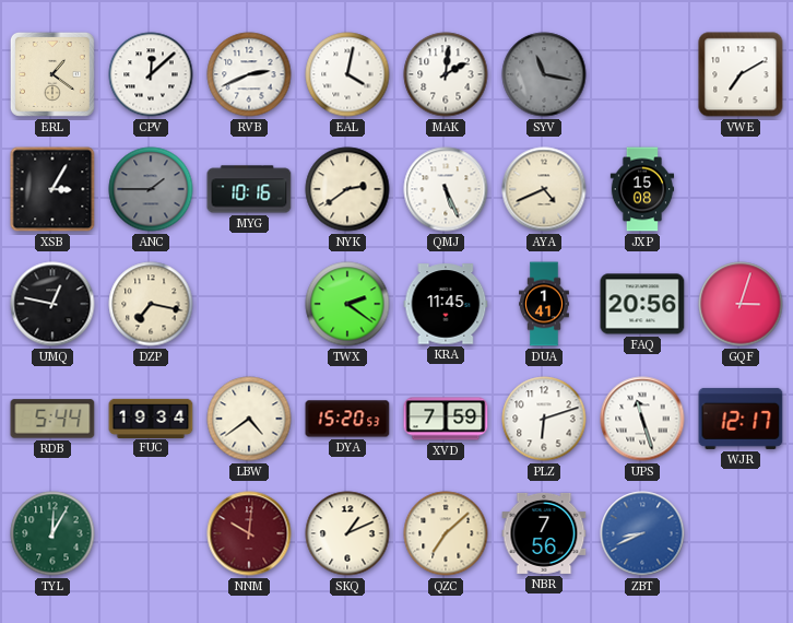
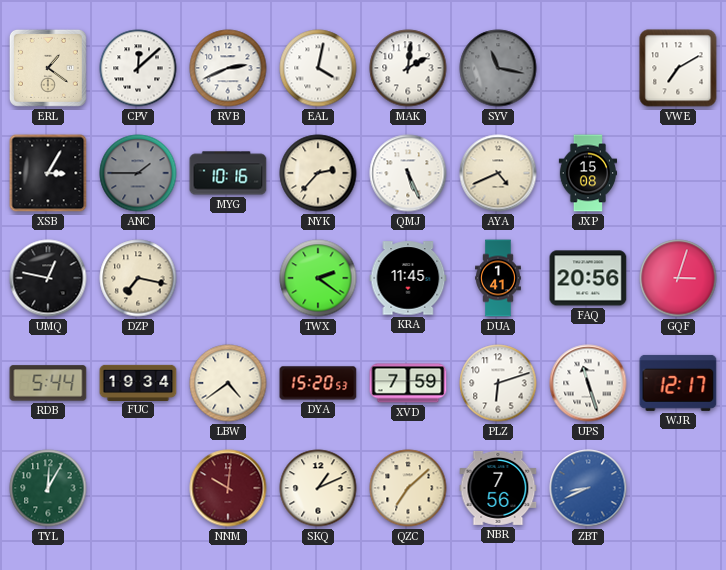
NYK: 2:39 -> 2:37
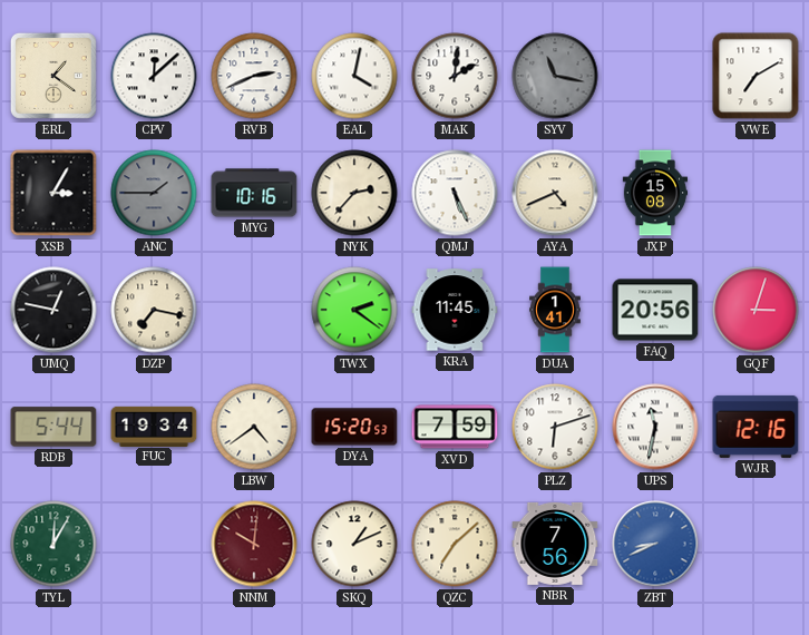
UPS: 11:27 -> 11:32
WJR: 12:17 -> 12:16
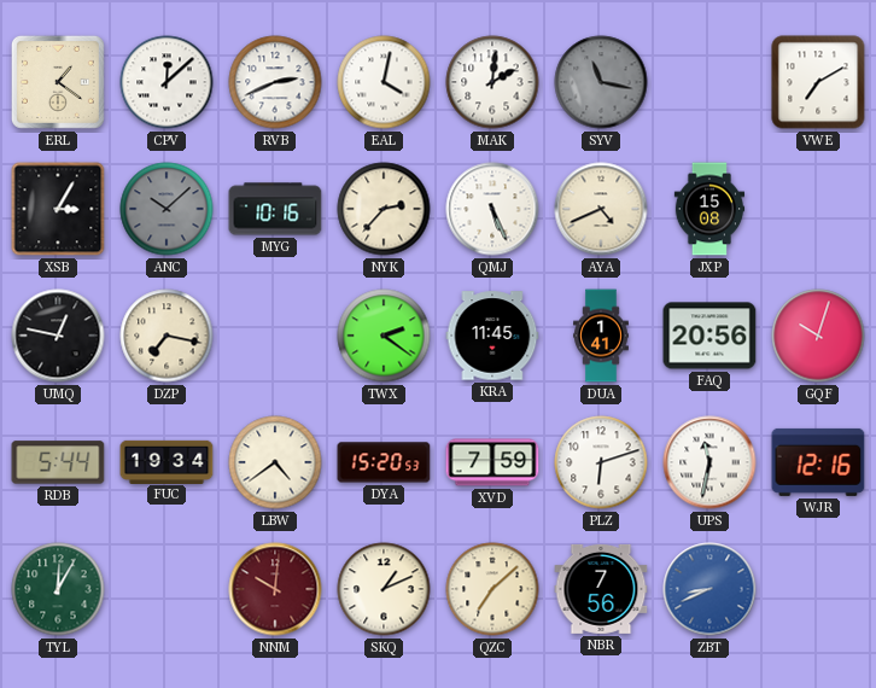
ANC: 1:45 -> 10:08
GQF: 3:03 -> 10:03
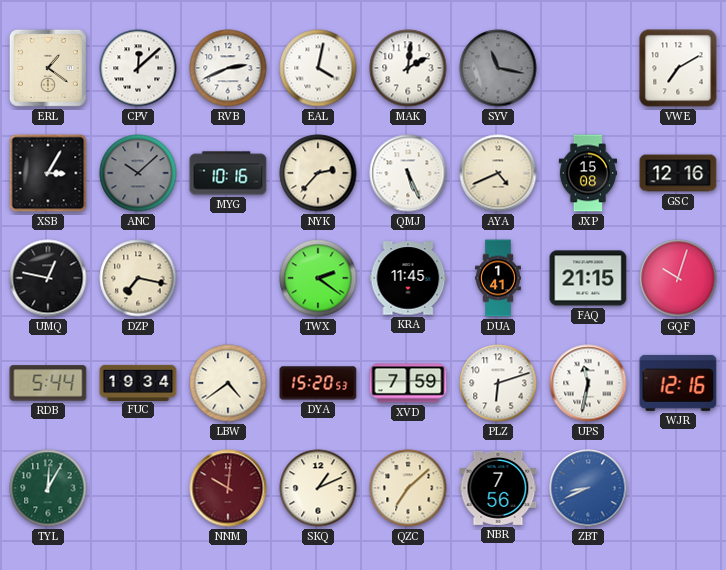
GSC: none -> 12:16
FAQ: 20:56 -> 21:15
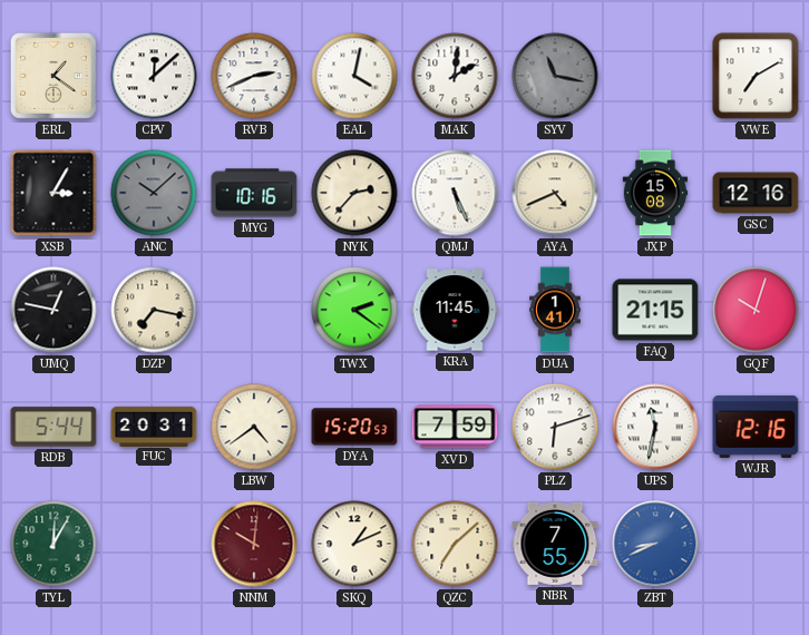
FUC: 19:34 -> 20:31
NBR: 7:56 -> 7:55
